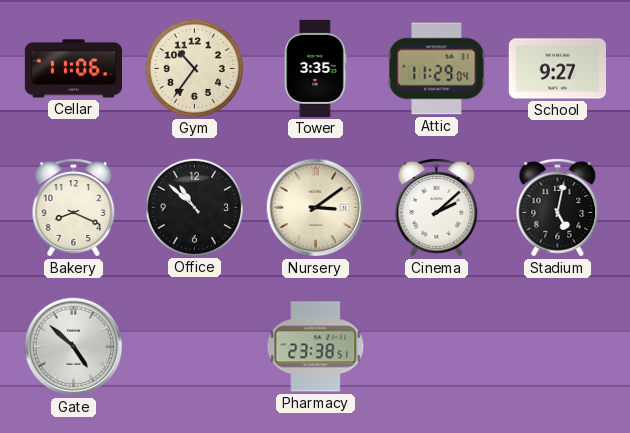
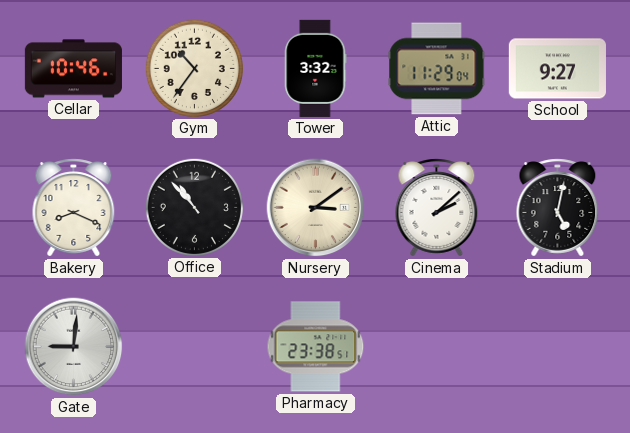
Cellar: 11:06 -> 10:46
Tower: 3:35 -> 3:32
Office: 10:52 -> 10:53
Gate: 4:52 -> 9:01
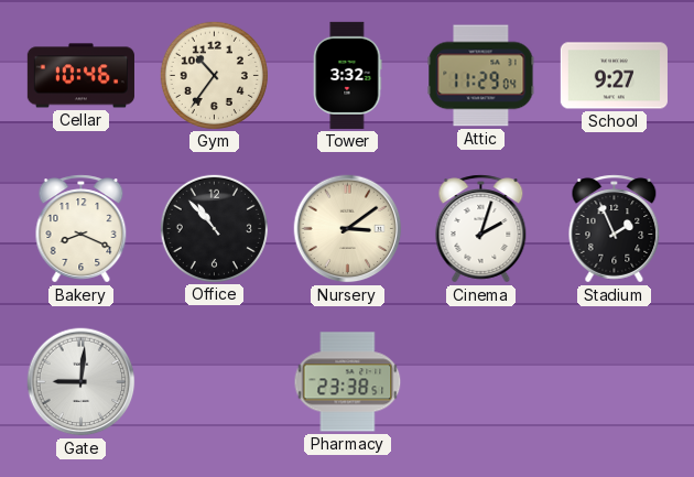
Cinema: 2:08 -> 2:03
Stadium: 5:02 -> 1:56
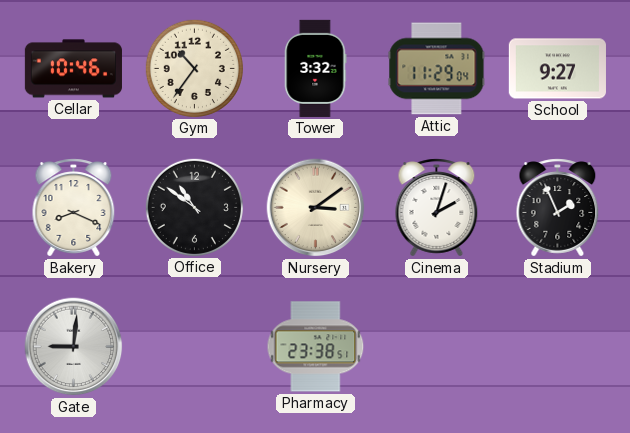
Office: 10:53 -> 10:51
